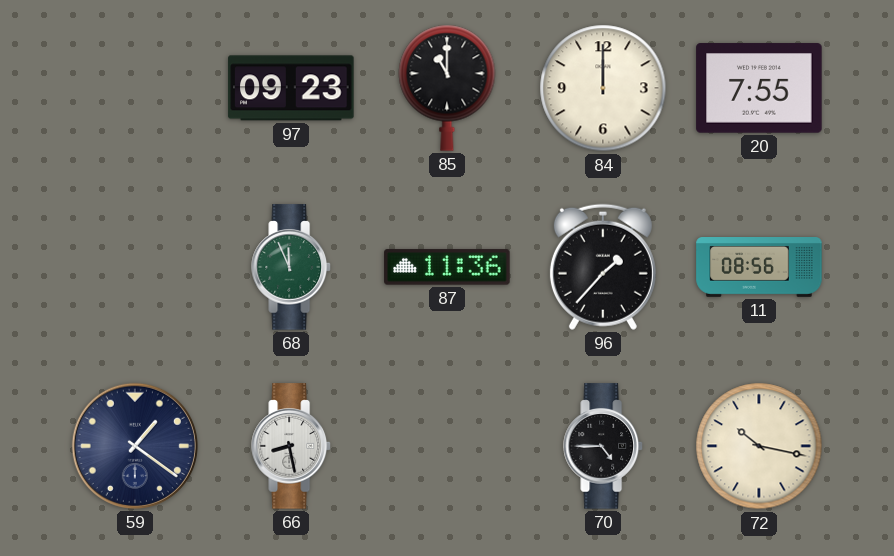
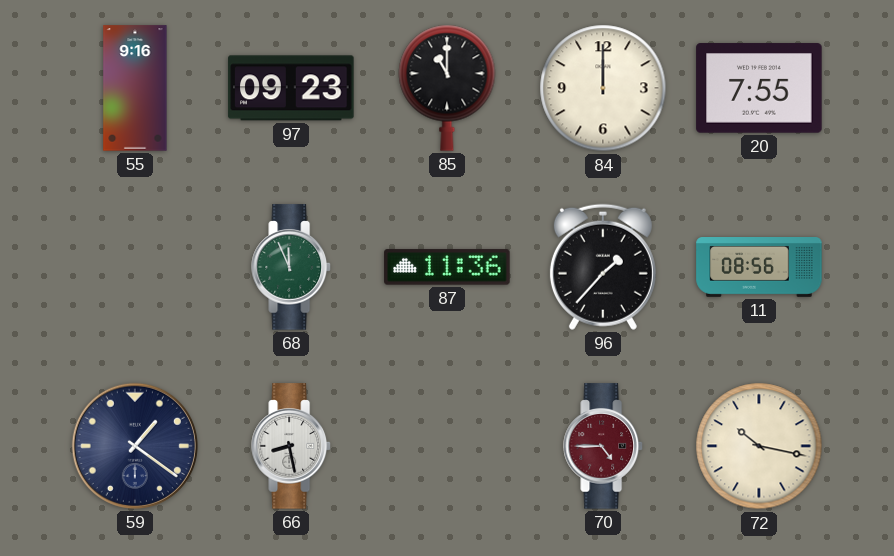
55: none -> 9:16
70 dial: black -> burgundy
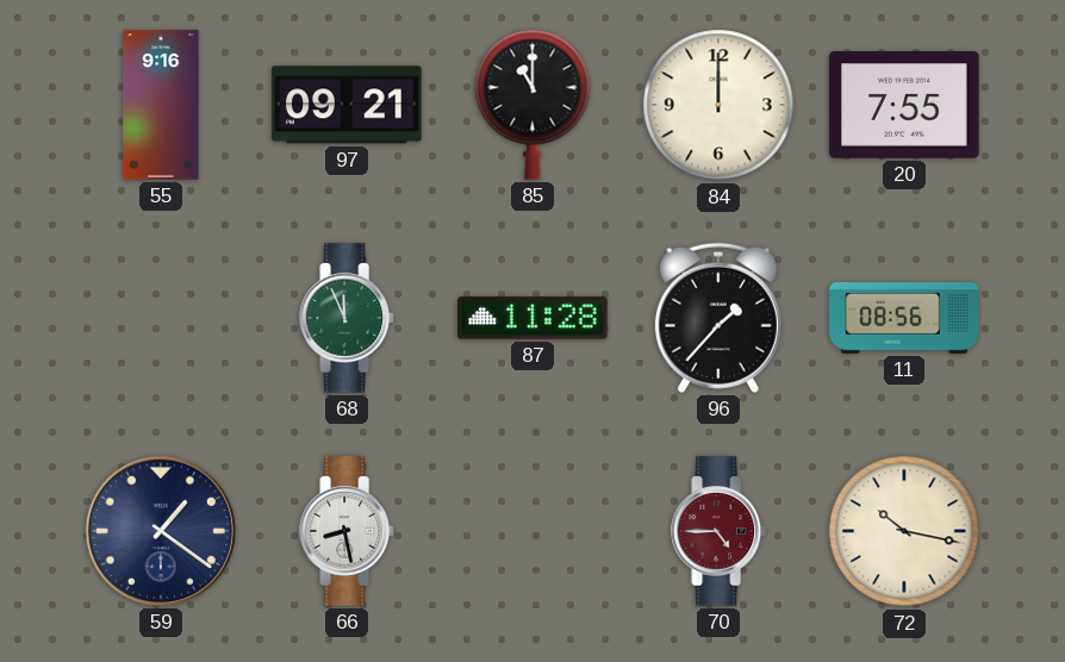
97: 09:23 -> 09:21
87: 11:36 -> 11:28
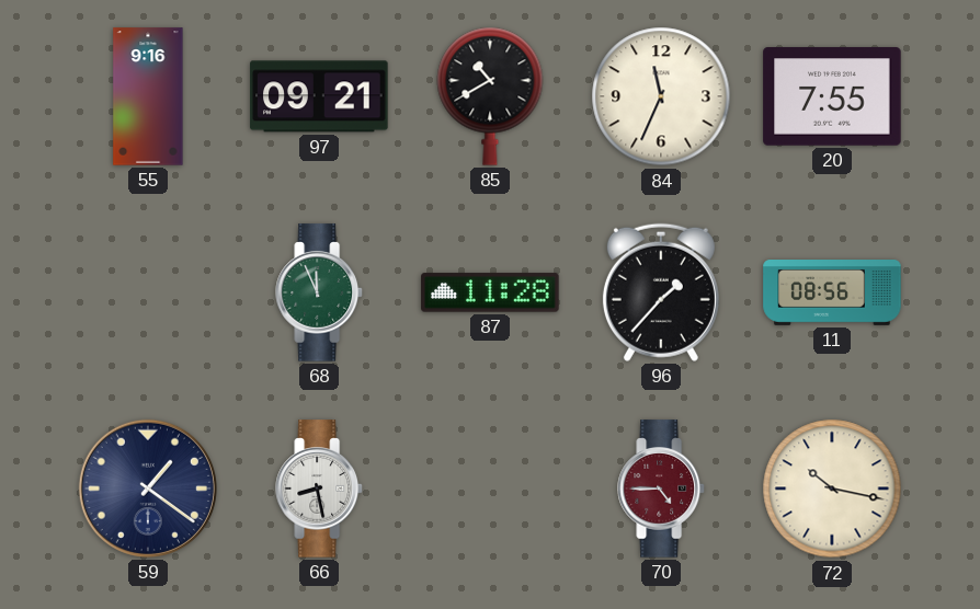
85: 11:00 -> 10:40
84: 12:00 -> 11:34
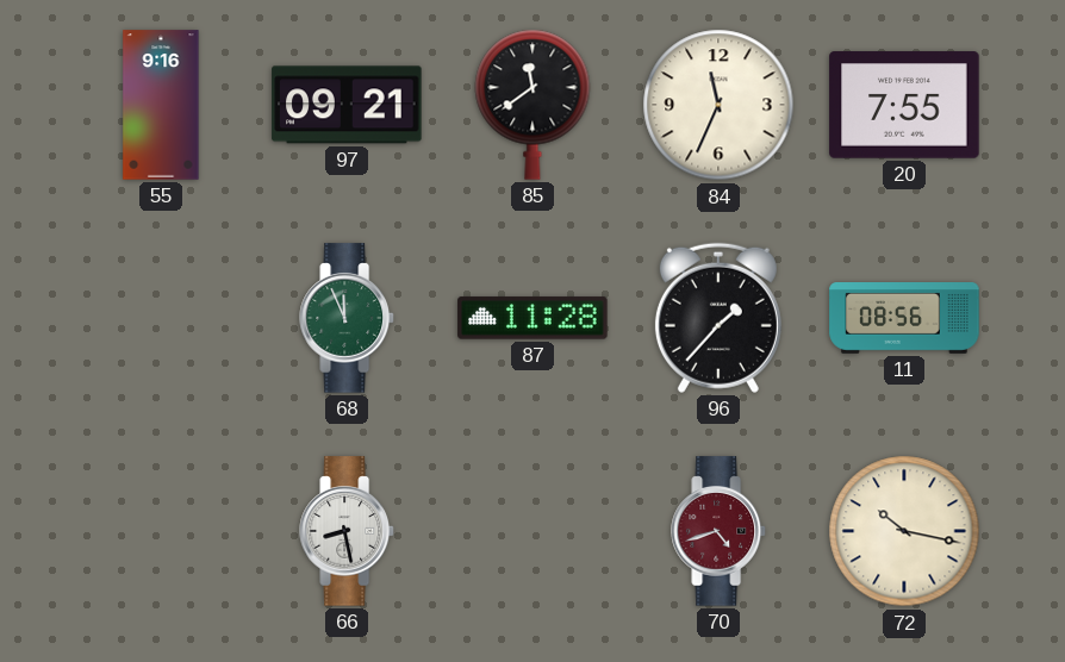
85: 10:40 -> 11:39
59: 1:21 -> none
70: 4:45 -> 4:42
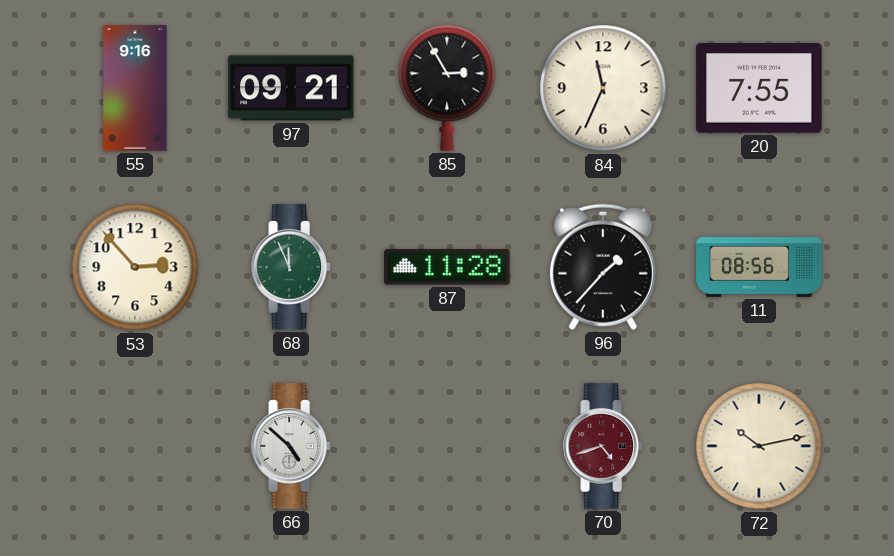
85: 11:39 -> 2:55
53: none -> 2:53
66: 8:28 -> 4:52
72: 10:17 -> 10:13
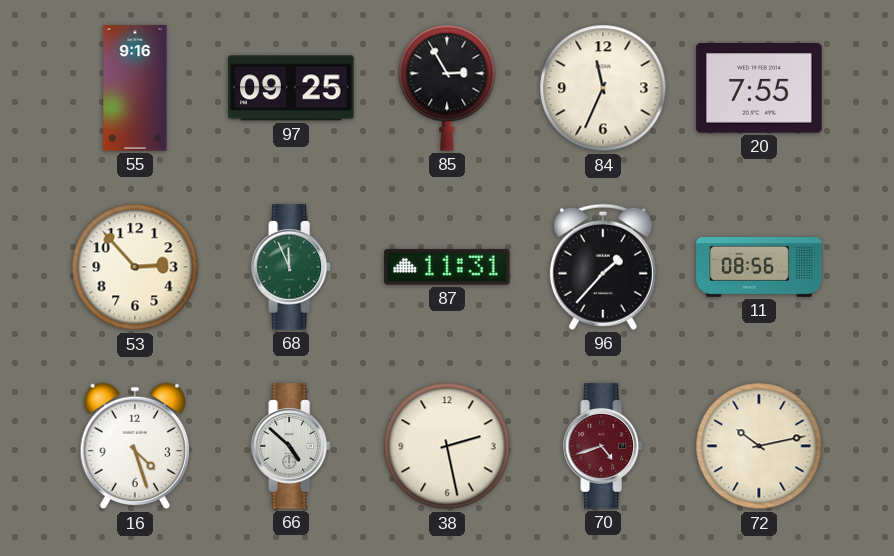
97: 09:21 -> 09:25
87: 11:28 -> 11:31
16: none -> 4:27
38: none -> 2:28
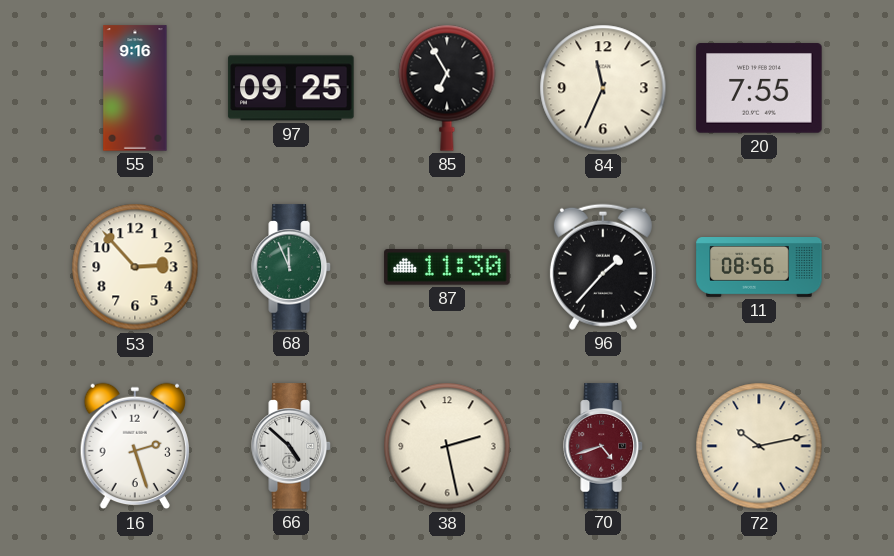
85: 2:55 -> 6:55
87: 11:31 -> 11:30
16: 4:27 -> 2:27
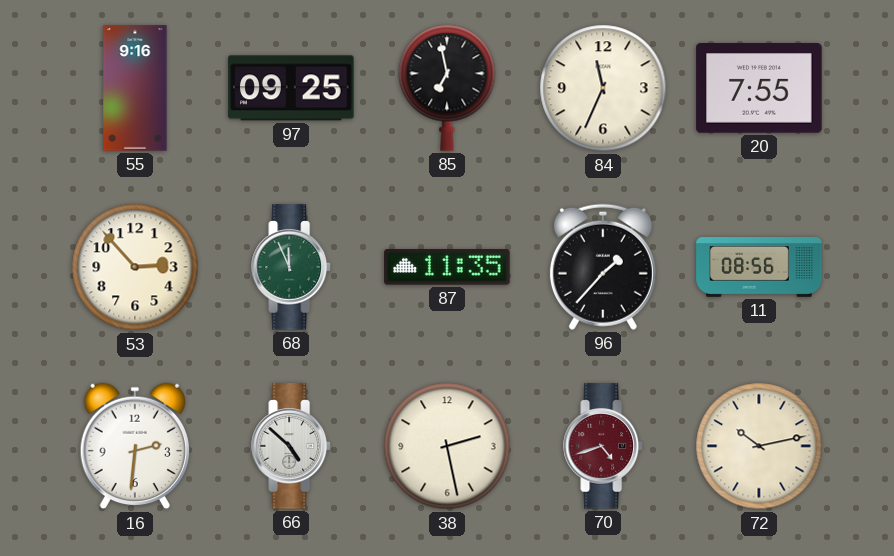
85: 6:55 -> 6:58
87: 11:30 -> 11:35
16: 2:27 -> 2:31
